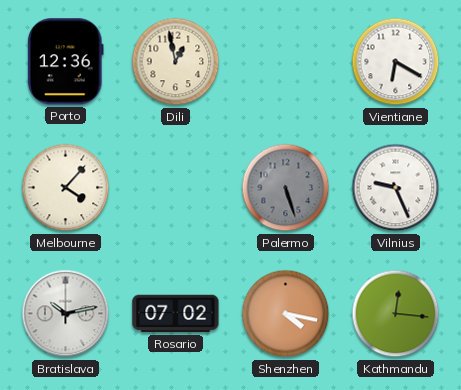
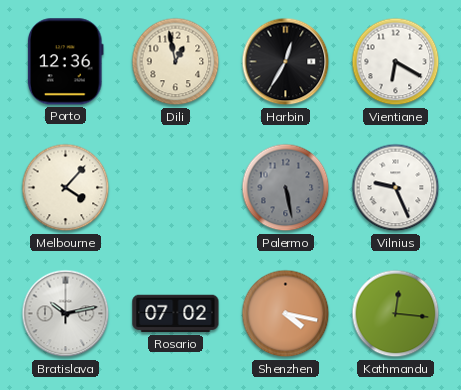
Harbin: none -> 12:35
Palermo: 5:27 -> 5:28
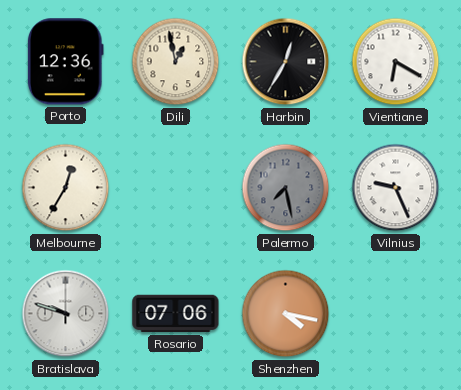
Melbourne: 4:07 -> 12:35
Palermo: 5:28 -> 7:28
Bratislava: 10:13 -> 9:48
Rosario: 07:02 -> 07:06
Kathmandu: 12:16 -> none
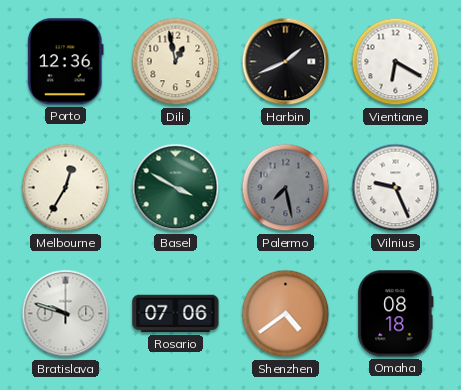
Harbin: 12:35 -> 1:41
Basel: none -> 3:50
Shenzhen: 4:17 -> 4:39
Omaha: none -> 08:18
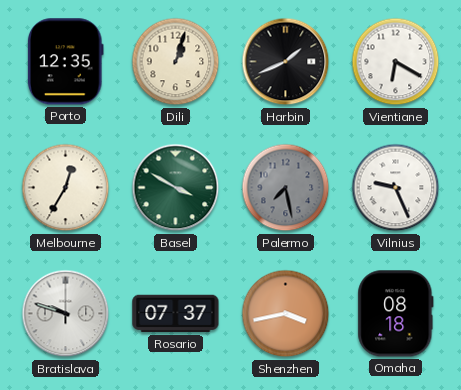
Porto: 12:36 -> 12:35
Dili: 12:58 -> 1:03
Rosario: 07:06 -> 07:37
Shenzhen: 4:39 -> 3:43
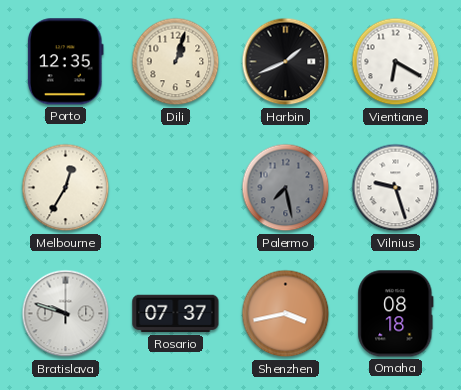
Basel: 3:50 -> none
Vilnius: 9:26 -> 9:27
